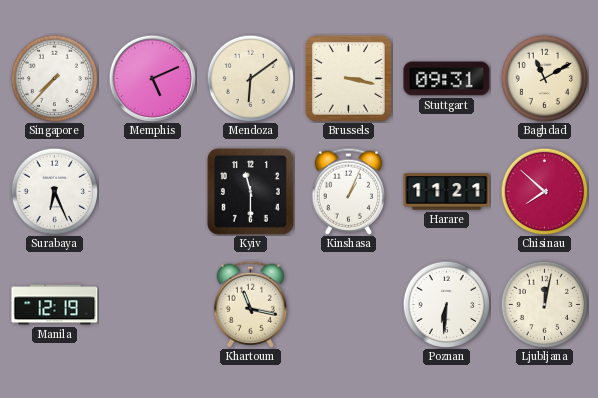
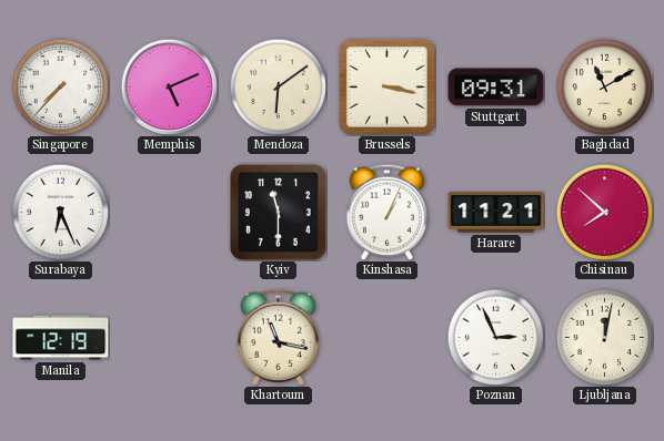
Poznan: 6:31 -> 2:56
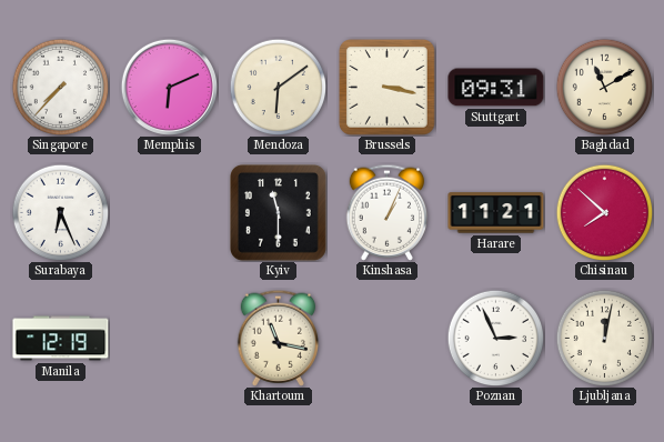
Memphis: 5:11 -> 6:11
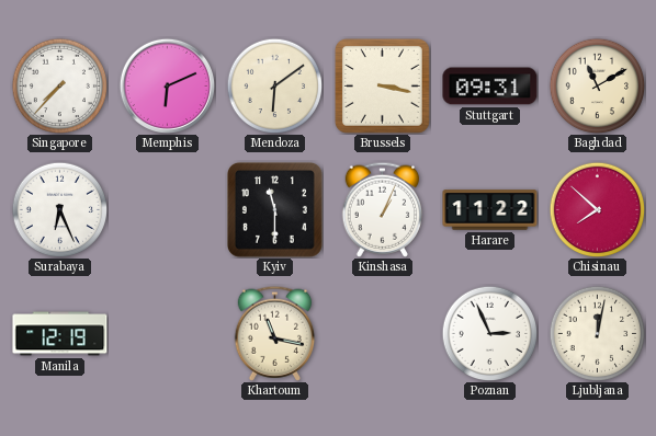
Harare: 11:21 -> 11:22
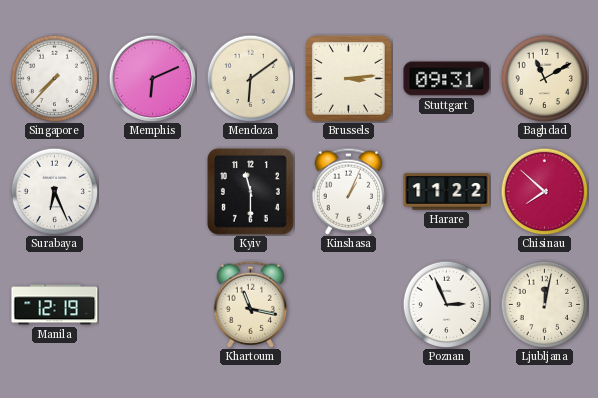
Brussels: 3:17 -> 3:14
